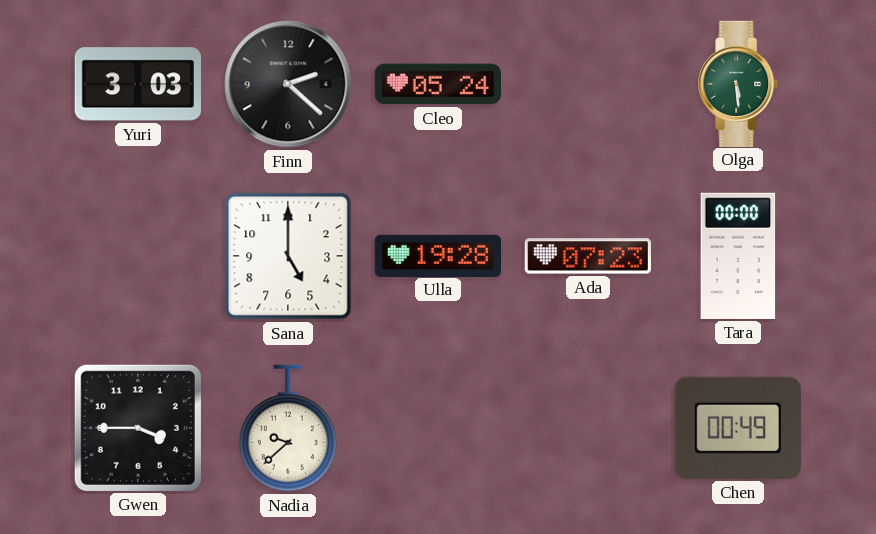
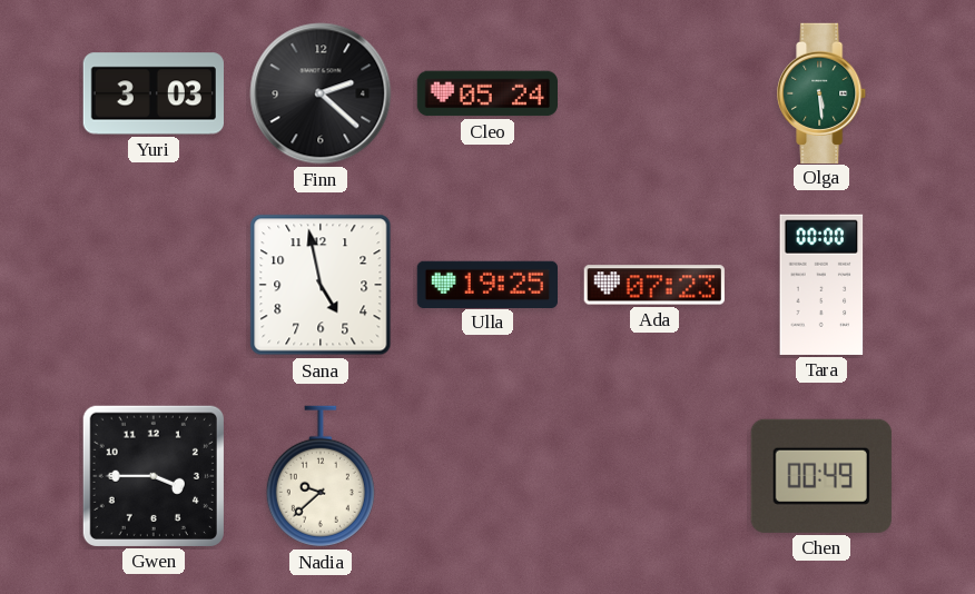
Sana: 5:00 -> 4:58
Ulla: 19:28 -> 19:25
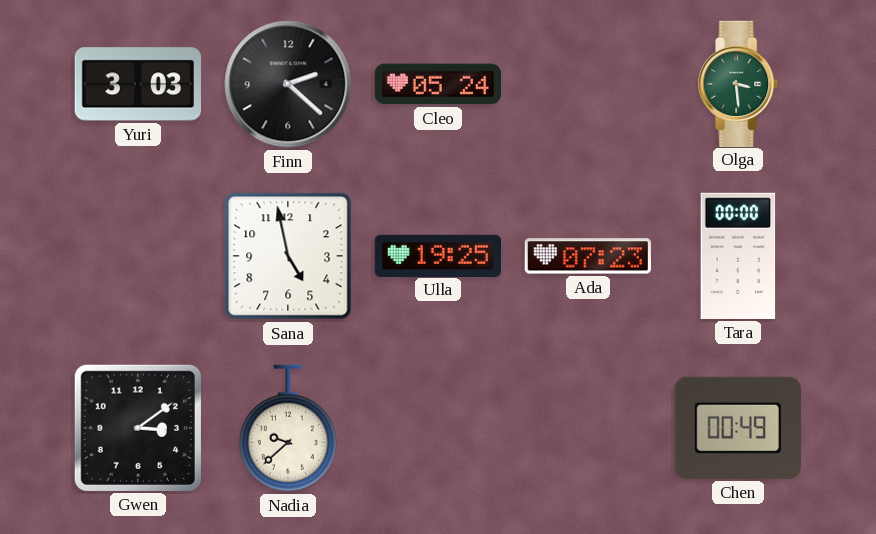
Olga: 5:29 -> 3:29
Gwen: 3:45 -> 3:09
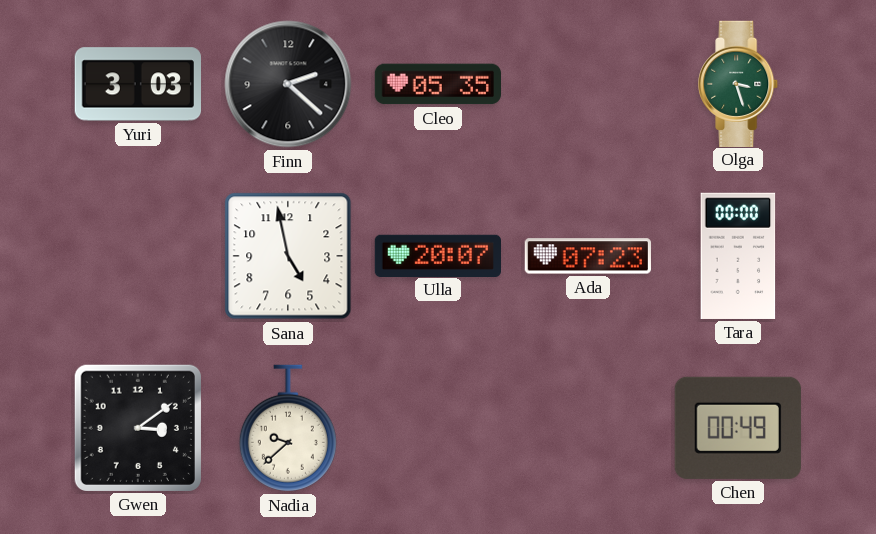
Cleo: 05:24 -> 05:35
Olga: 3:29 -> 3:27
Ulla: 19:25 -> 20:07
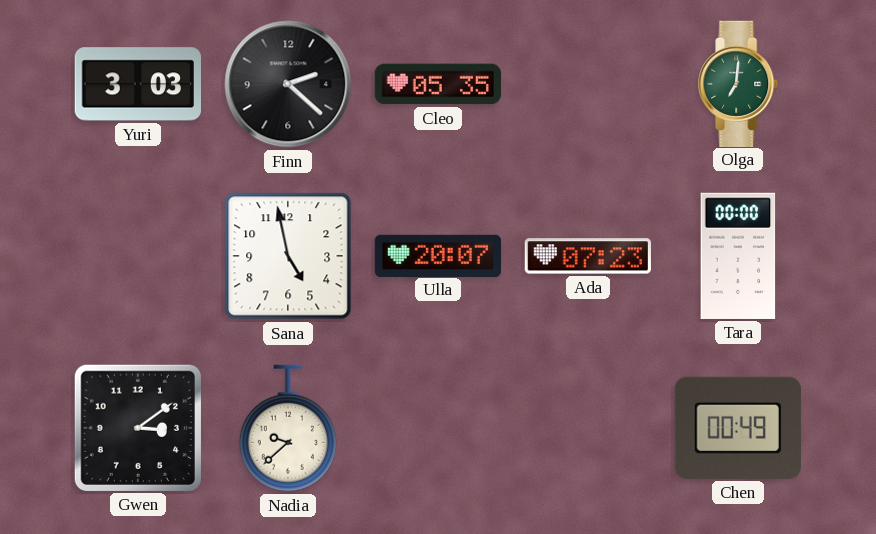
Olga: 3:27 -> 7:01
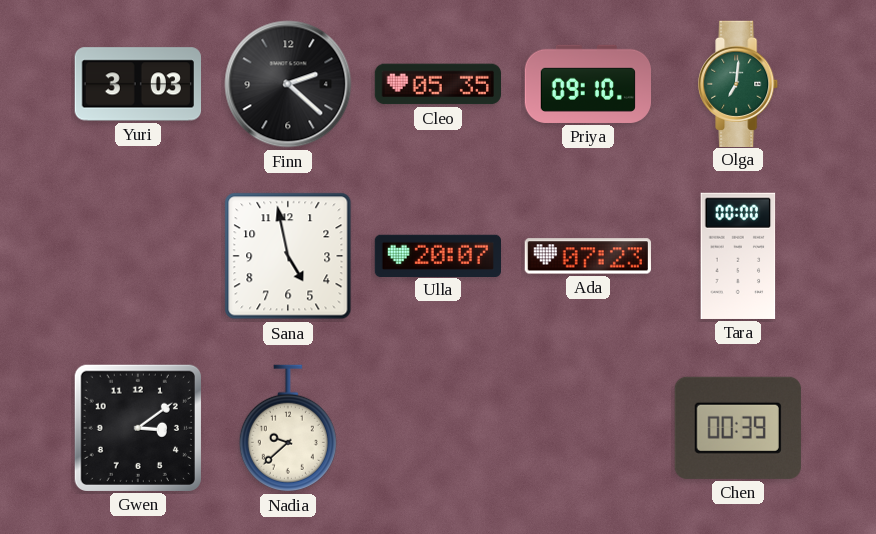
Priya: none -> 09:10
Chen: 00:49 -> 00:39
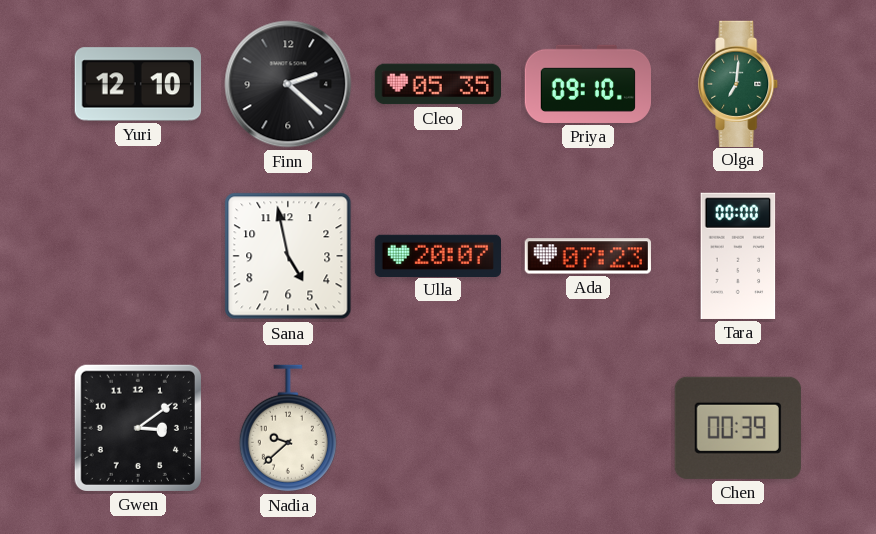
Yuri: 3:03 -> 12:10
